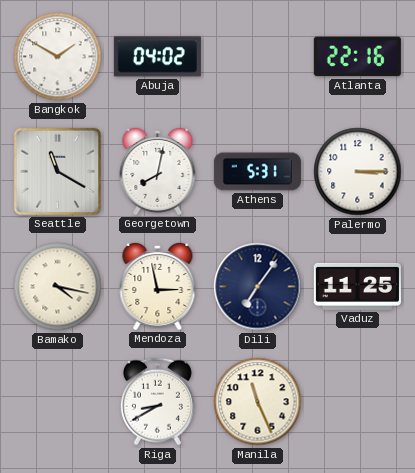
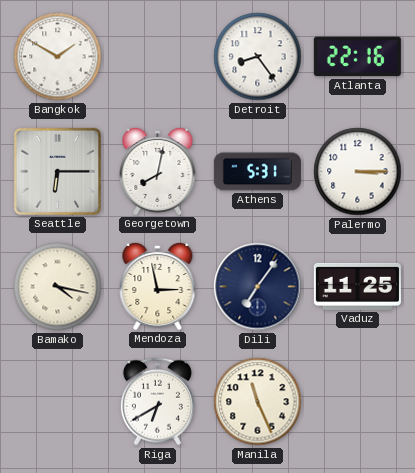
Abuja: 04:02 -> none
Detroit: none -> 8:24
Seattle: 11:20 -> 6:15
Riga: 8:40 -> 6:40
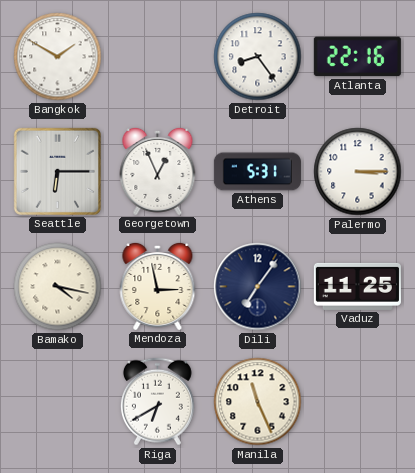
Georgetown: 8:02 -> 12:56
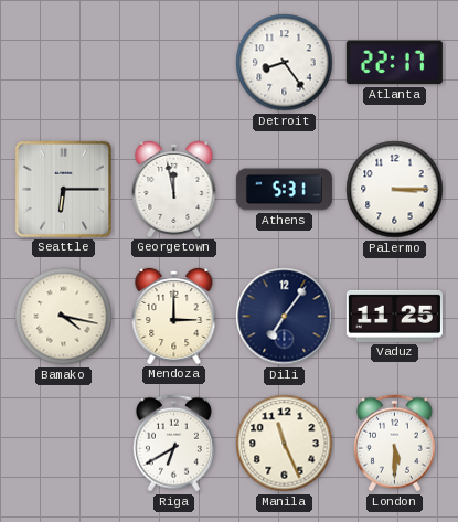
Bangkok: 1:50 -> none
Atlanta: 22:16 -> 22:17
Georgetown: 12:56 -> 11:58
Mendoza: 2:58 -> 3:00
London: none -> 5:30
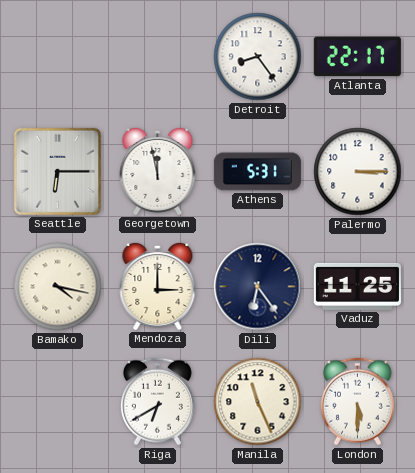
Dili: 7:06 -> 6:24
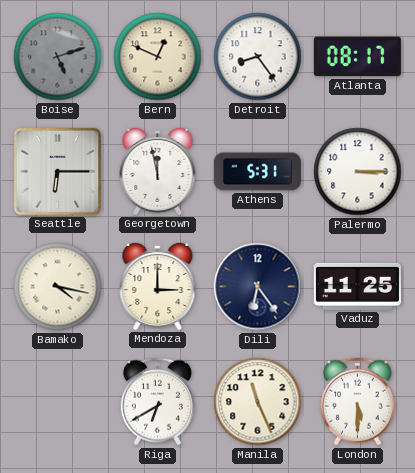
Boise: none -> 5:12
Bern: none -> 12:49
Atlanta: 22:17 -> 08:17
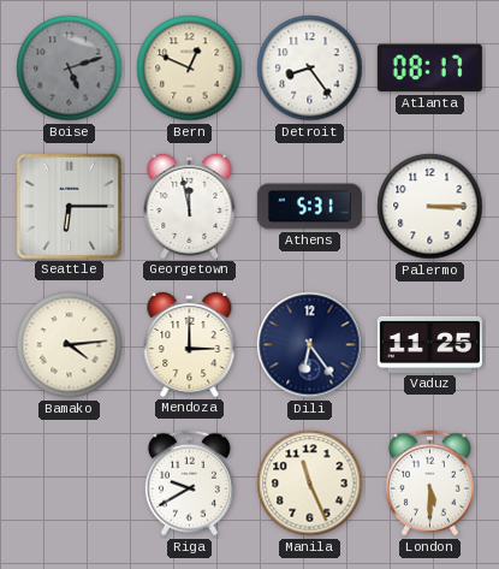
Bamako: 4:17 -> 4:14
Riga: 6:40 -> 9:40
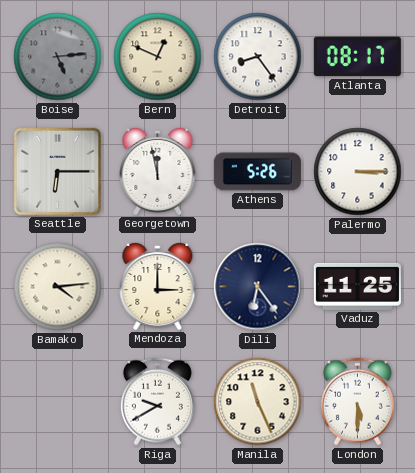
Boise: 5:12 -> 5:14
Athens: 5:31 -> 5:26
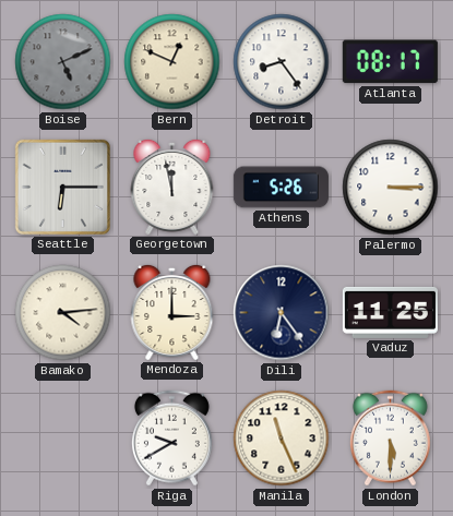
Boise: 5:14 -> 5:11
